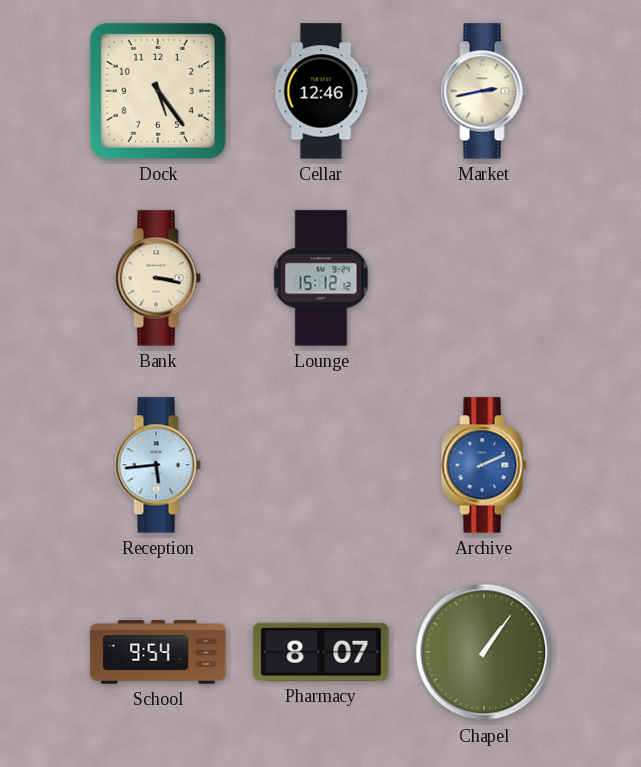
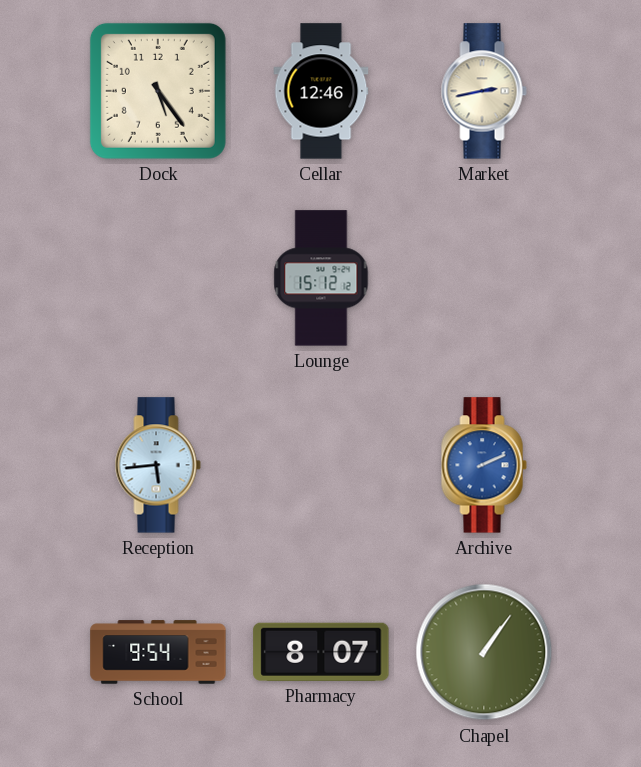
Bank: 3:17 -> none
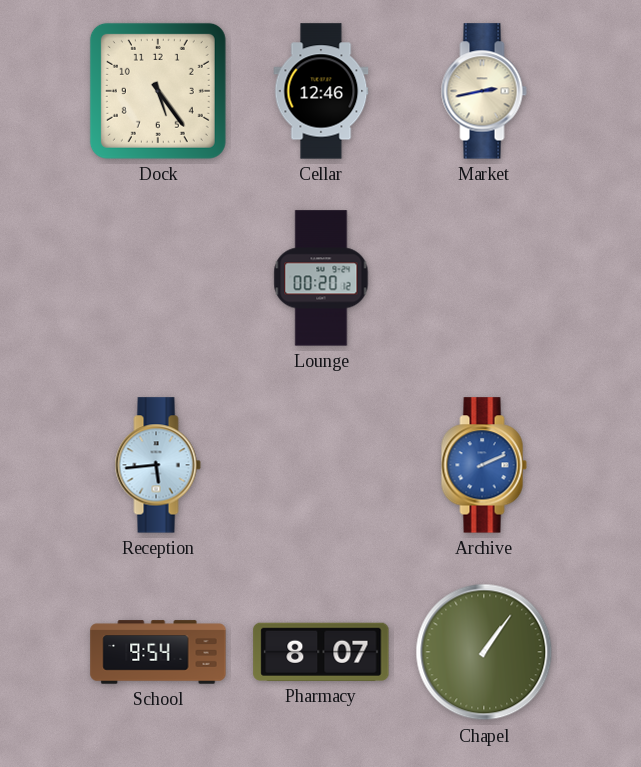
Lounge: 15:12 -> 00:20
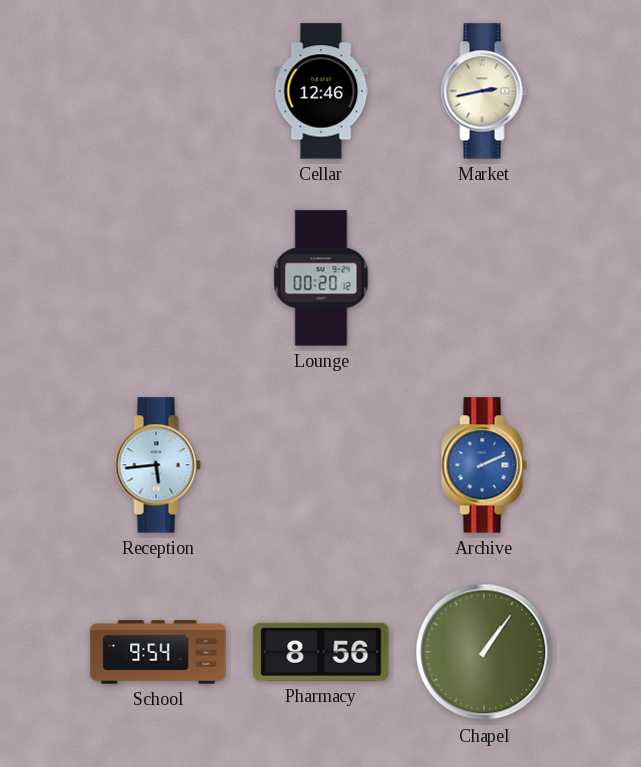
Dock: 5:24 -> none
Pharmacy: 8:07 -> 8:56
